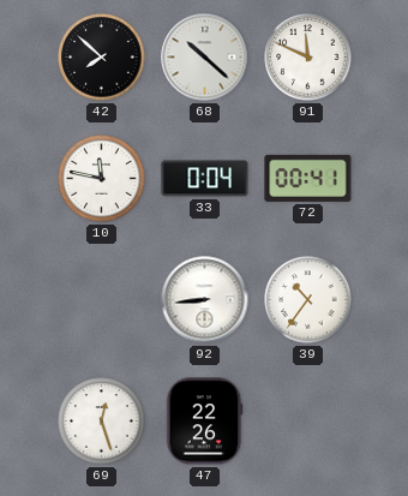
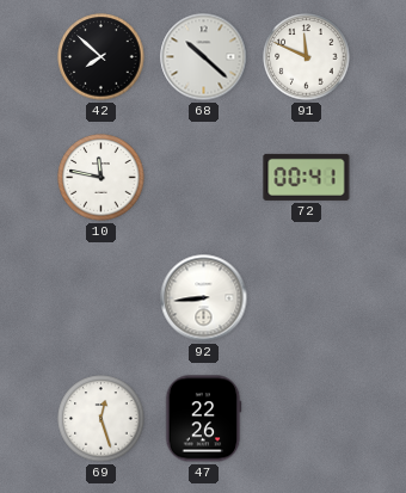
33: 0:04 -> none
39: 10:36 -> none
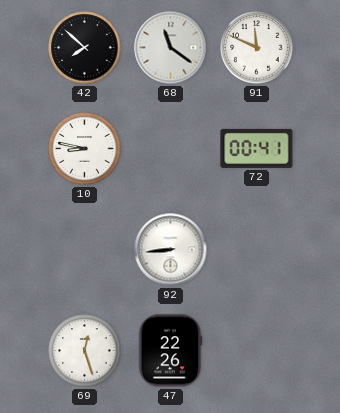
68: 10:22 -> 11:21
10: 11:47 -> 8:47
